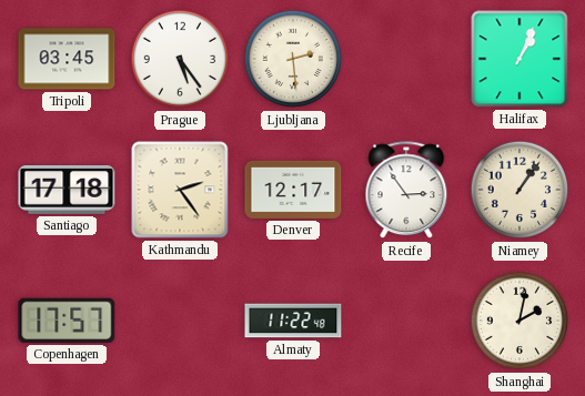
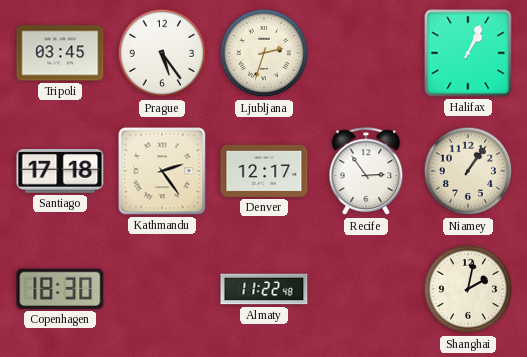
Ljubljana: 2:29 -> 2:33
Copenhagen: 17:57 -> 18:30
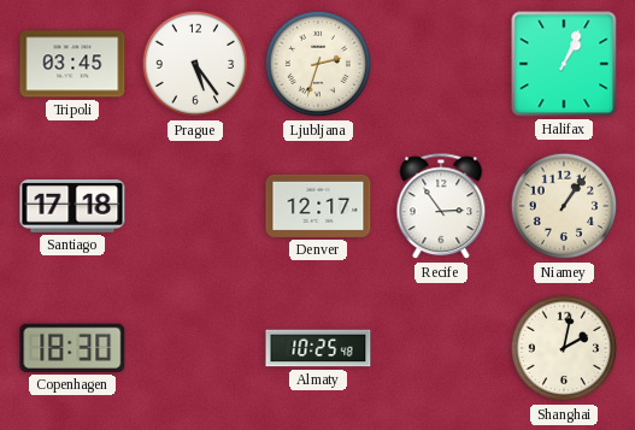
Kathmandu: 2:24 -> none
Almaty: 11:22 -> 10:25
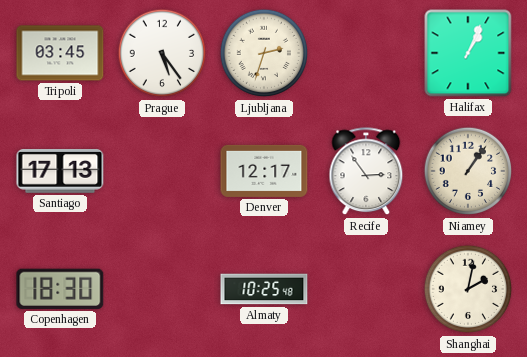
Santiago: 17:18 -> 17:13
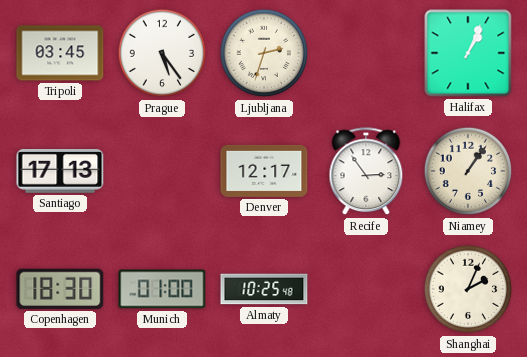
Munich: none -> 01:00
Shanghai: 2:02 -> 2:04
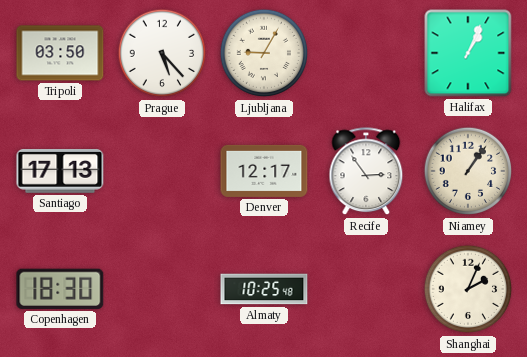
Tripoli: 03:45 -> 03:50
Prague: 5:24 -> 5:23
Ljubljana: 2:33 -> 9:05
Munich: 01:00 -> none
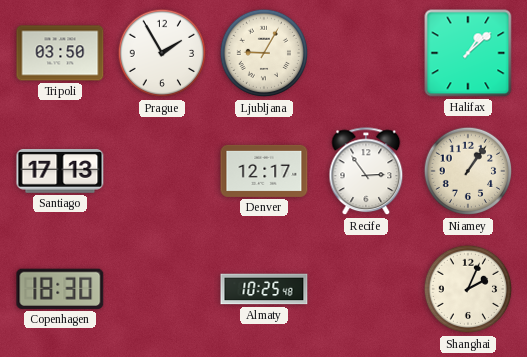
Prague: 5:23 -> 1:55
Halifax: 1:04 -> 1:08
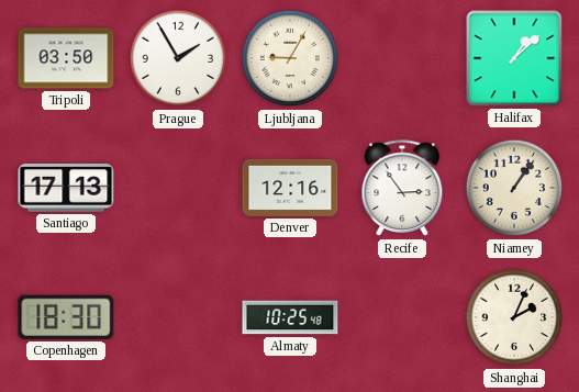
Denver: 12:17 -> 12:16
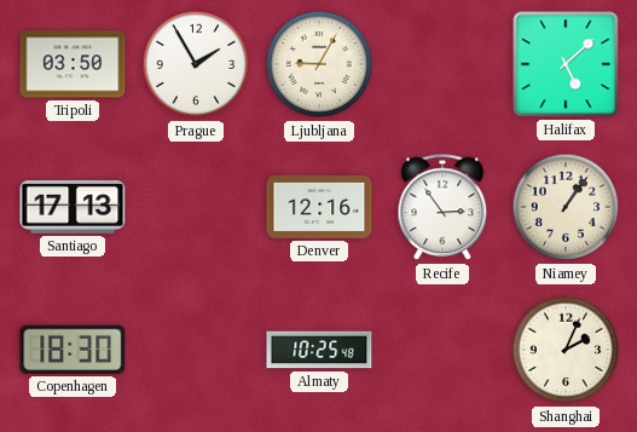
Halifax: 1:08 -> 5:08
